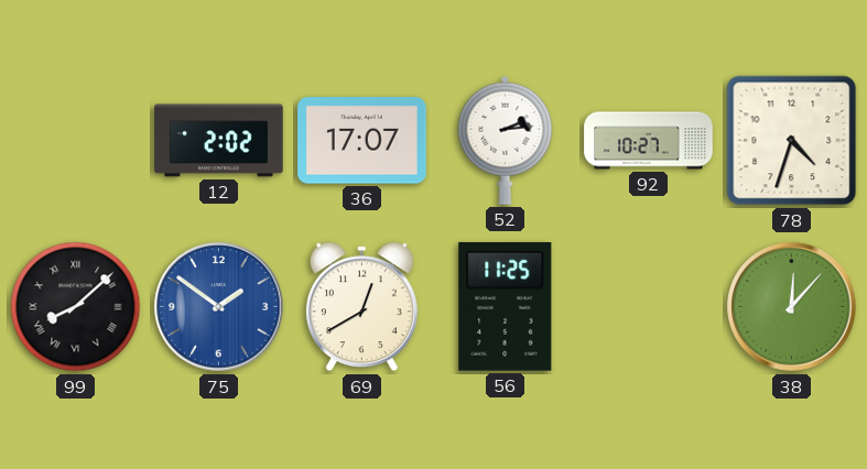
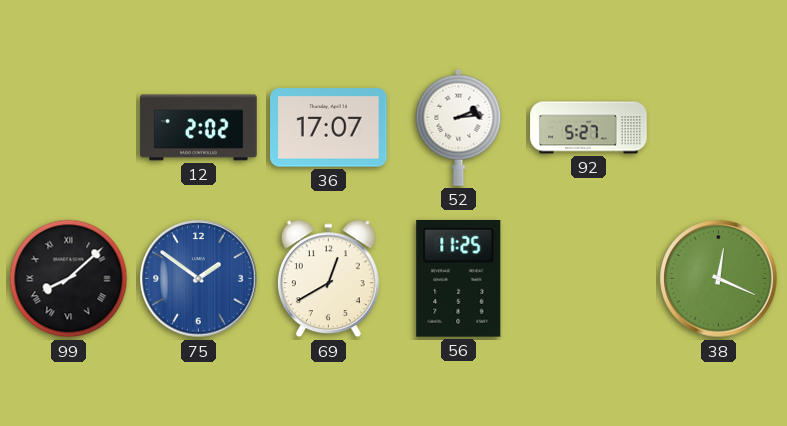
92: 10:27 -> 5:27
78: 4:33 -> none
38: 12:07 -> 12:19
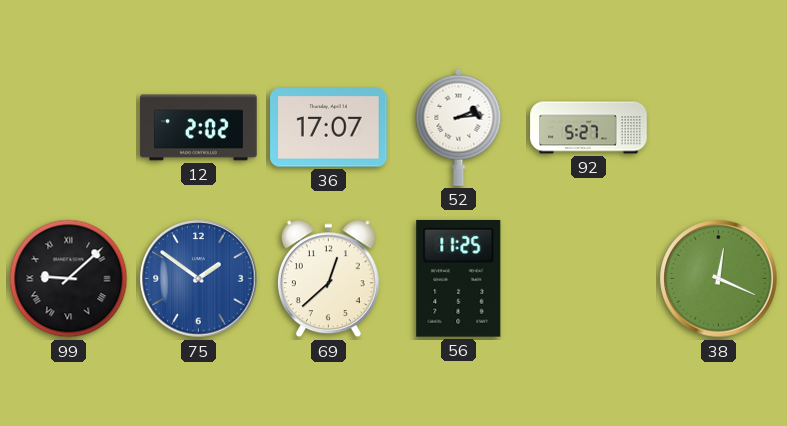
99: 8:08 -> 9:08
69: 12:40 -> 12:38
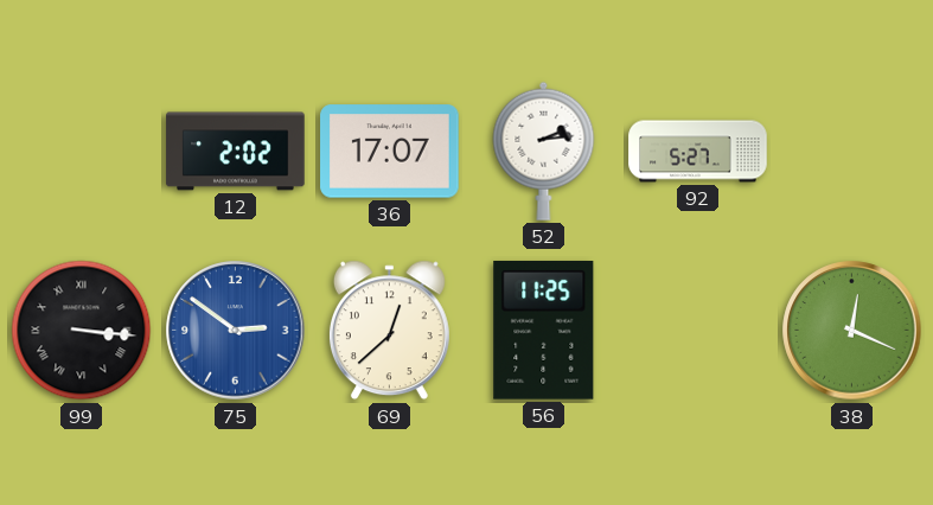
99: 9:08 -> 3:16
75: 1:51 -> 2:51
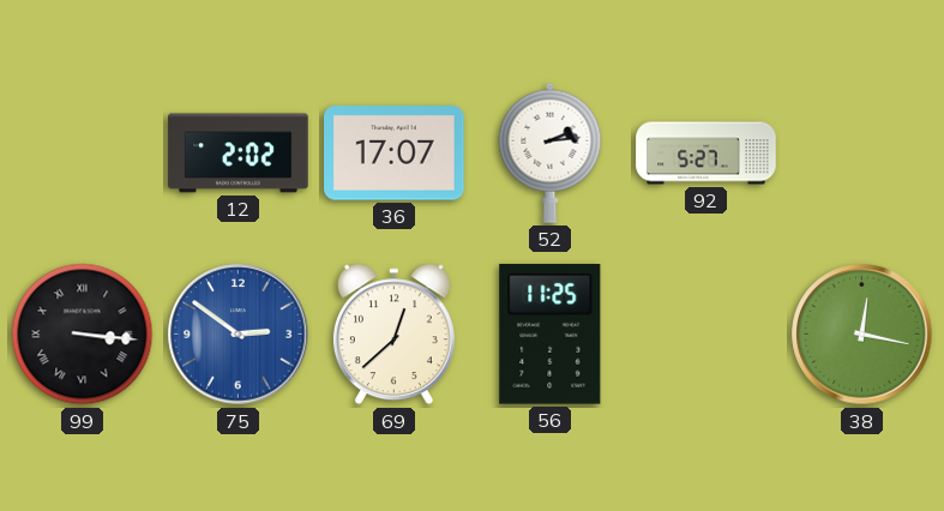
38: 12:19 -> 12:17
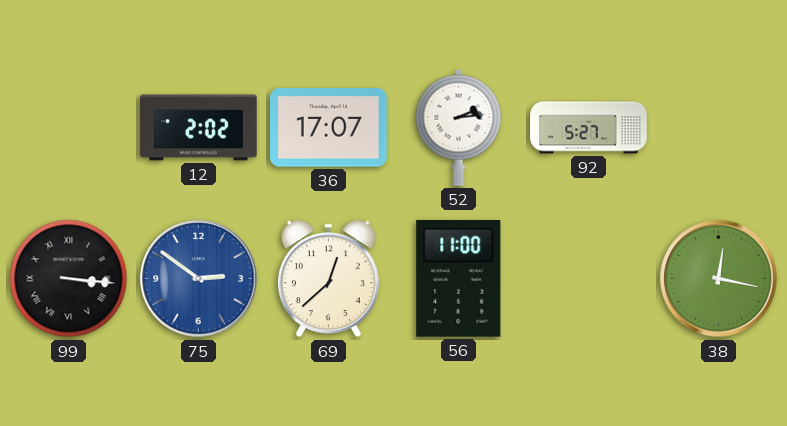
56: 11:25 -> 11:00
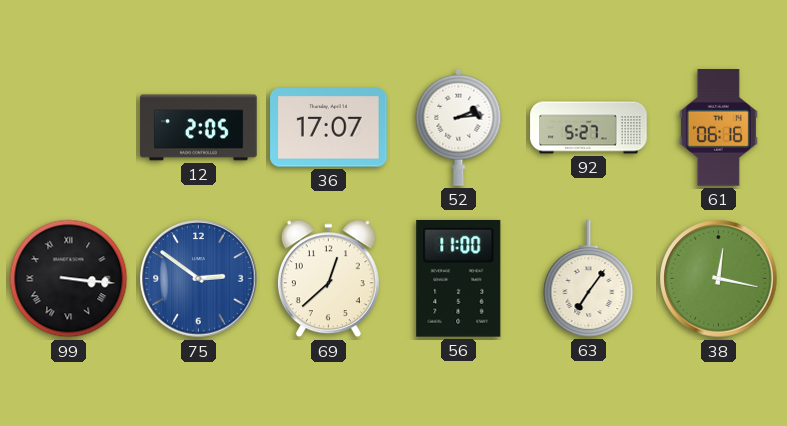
12: 2:02 -> 2:05
61: none -> 06:16
63: none -> 7:06
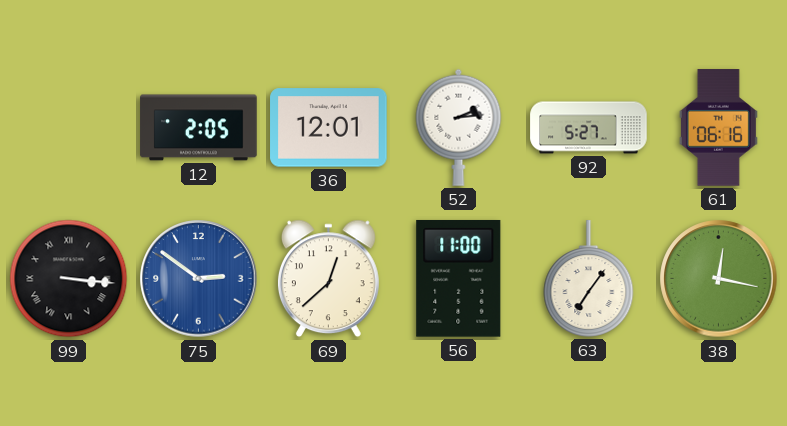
36: 17:07 -> 12:01
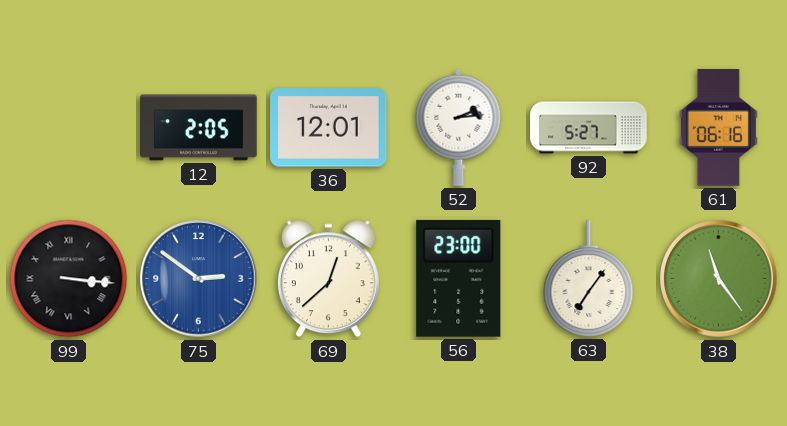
56: 11:00 -> 23:00
38: 12:17 -> 11:24
